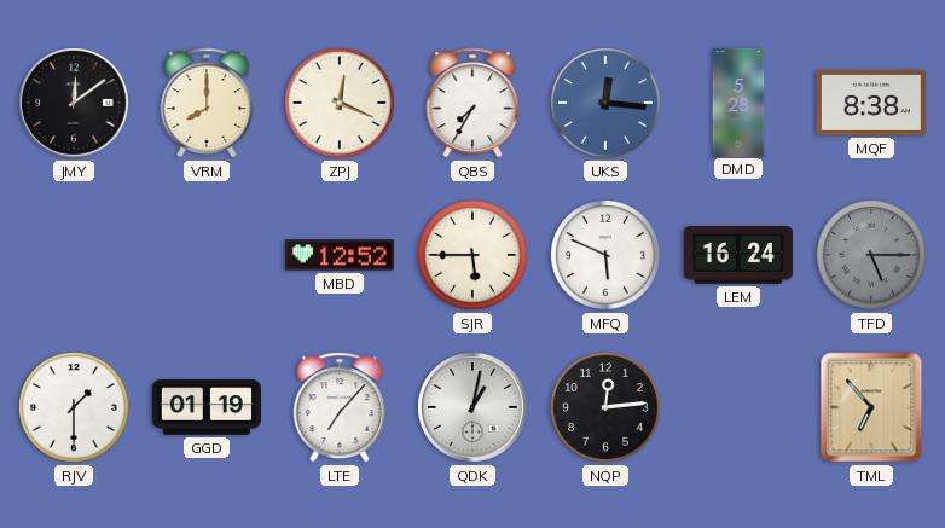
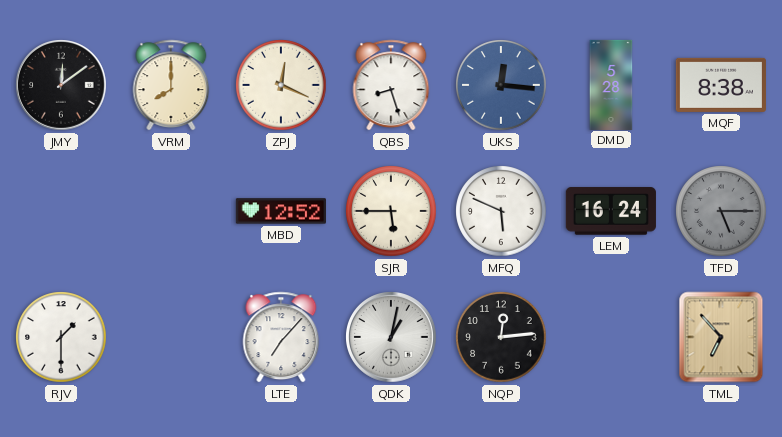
QBS: 7:35 -> 8:27
GGD: 01:19 -> none
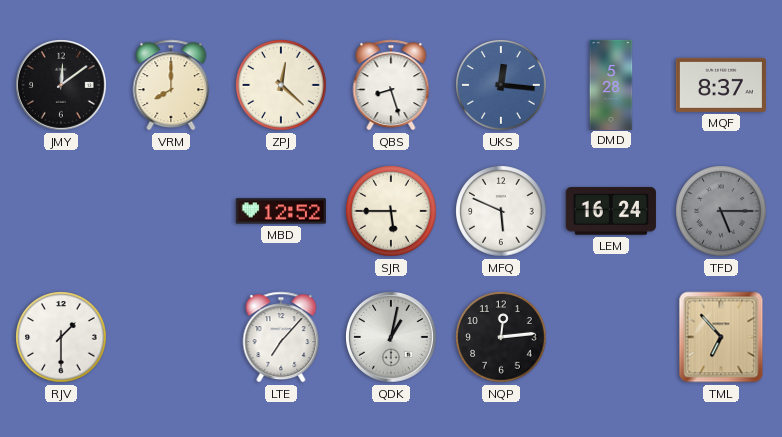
ZPJ: 12:19 -> 12:22
MQF: 8:38 -> 8:37
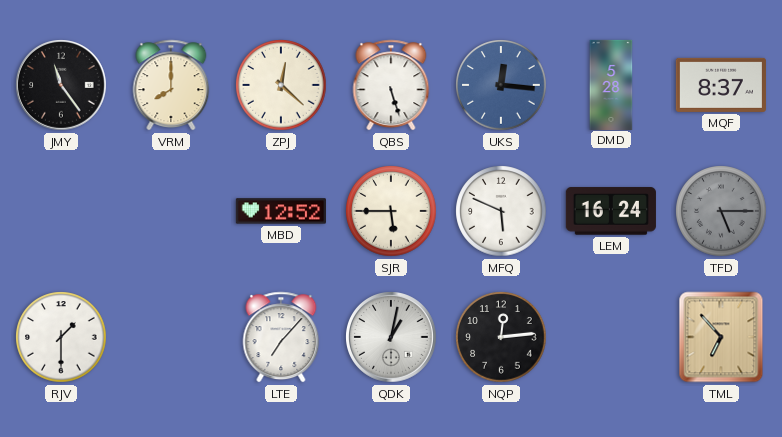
JMY: 12:09 -> 11:24
QBS: 8:27 -> 5:27
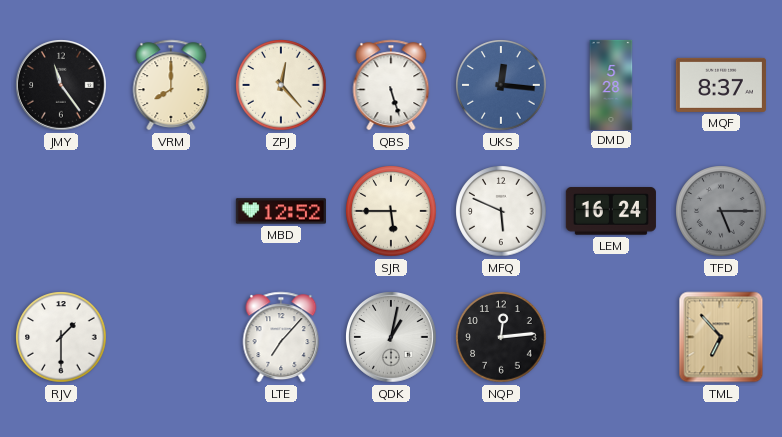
ZPJ: 12:22 -> 12:23
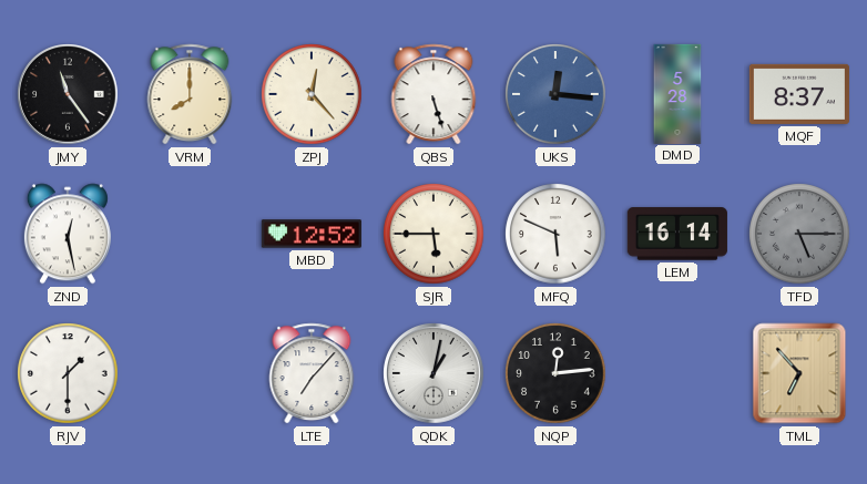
ZND: none -> 12:28
LEM: 16:24 -> 16:14
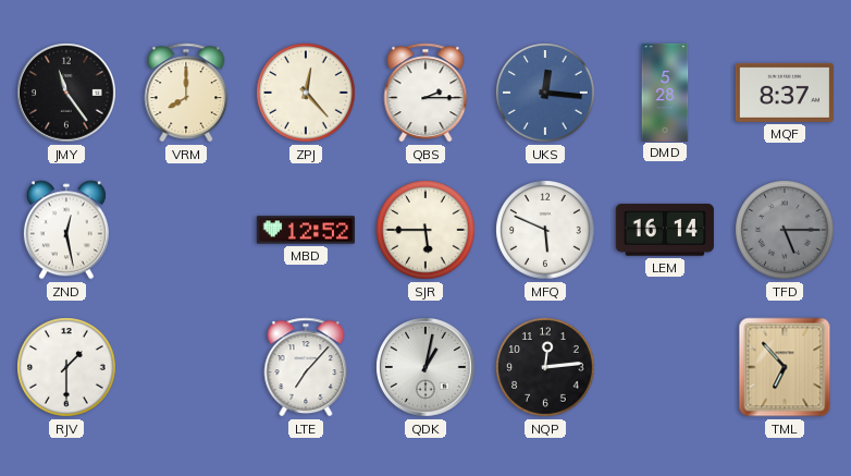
QBS: 5:27 -> 2:15
